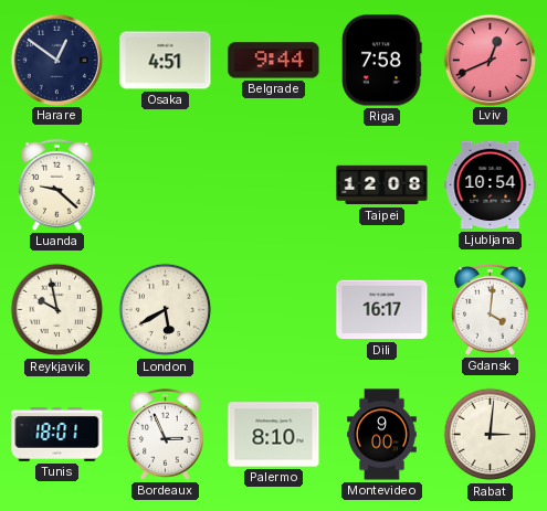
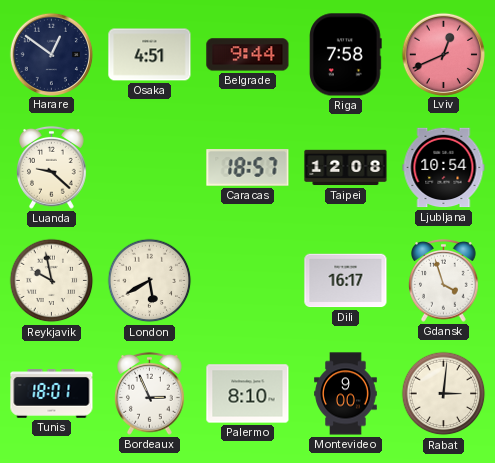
Caracas: none -> 18:57
Gdansk: 4:01 -> 3:57
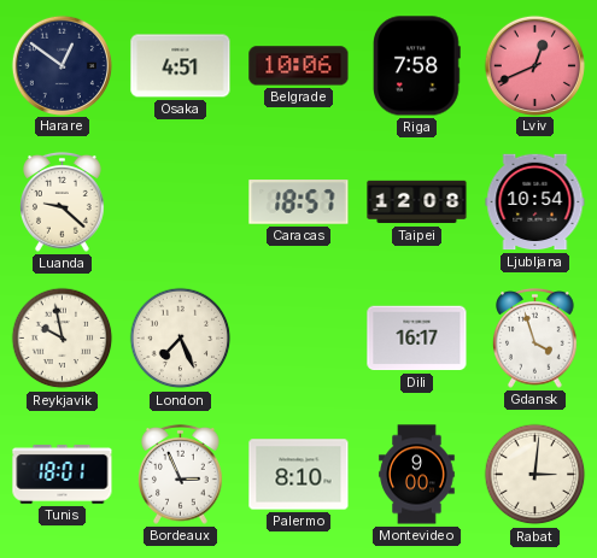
Belgrade: 9:44 -> 10:06
London: 5:40 -> 7:26
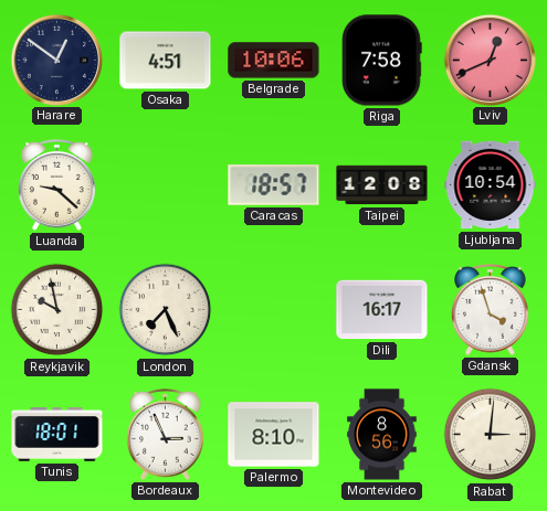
Montevideo: 9:00 -> 8:56
